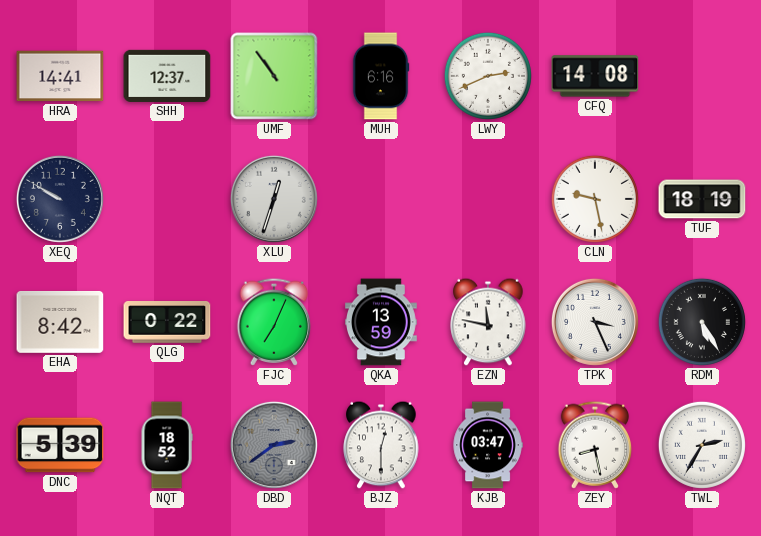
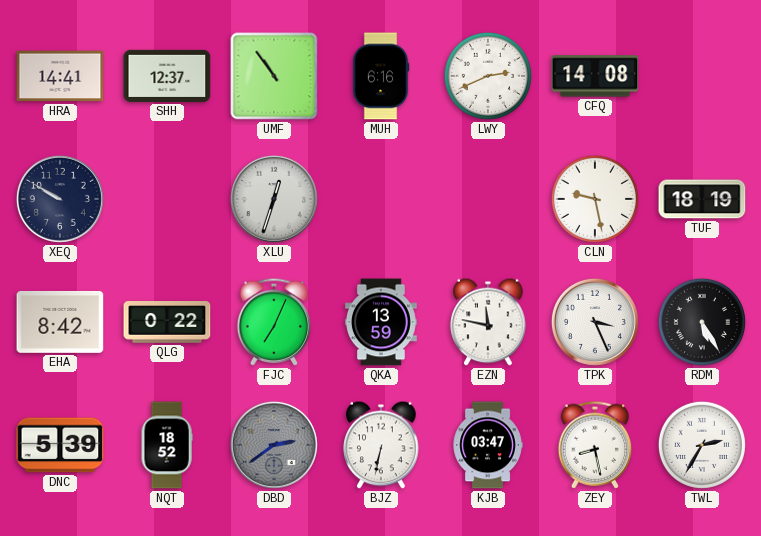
BJZ: 12:30 -> 6:32
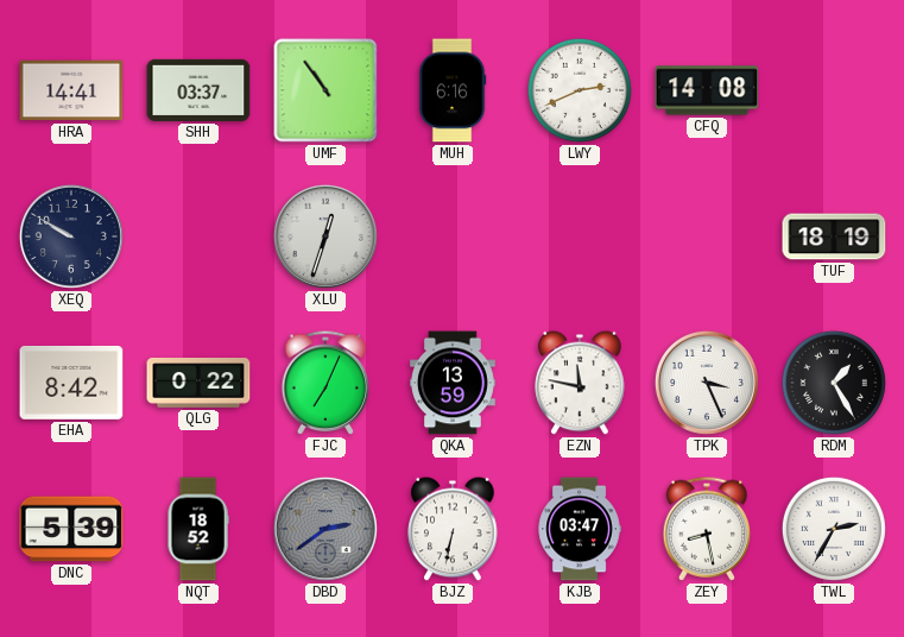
SHH: 12:37 -> 03:37
CLN: 9:28 -> none
RDM: 5:25 -> 1:25
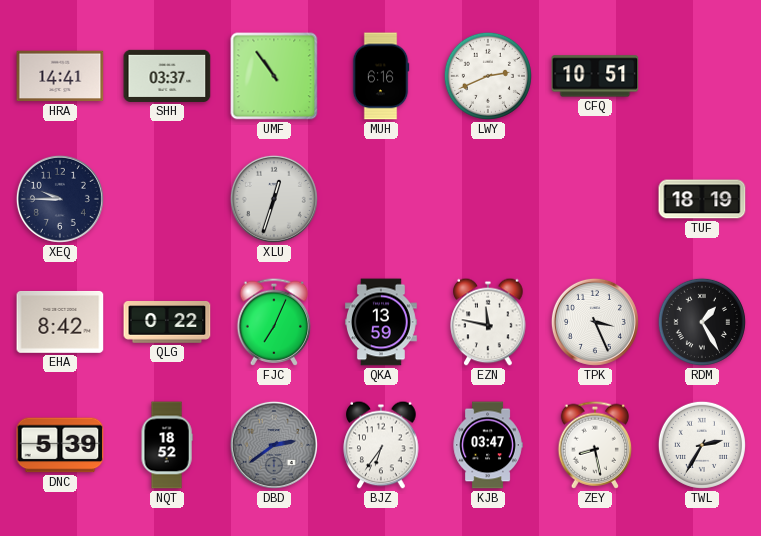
CFQ: 14:08 -> 10:51
XEQ: 9:50 -> 9:45
BJZ: 6:32 -> 6:36
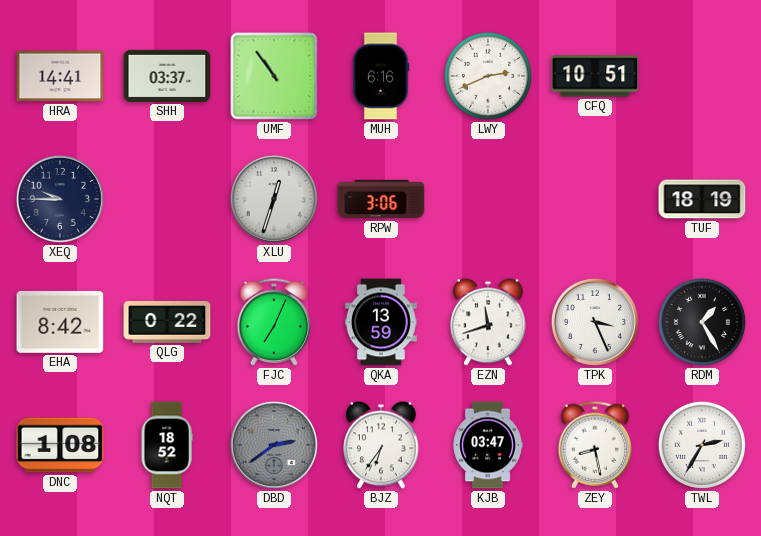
RPW: none -> 3:06
EZN: 11:47 -> 11:42
DNC: 5:39 -> 1:08
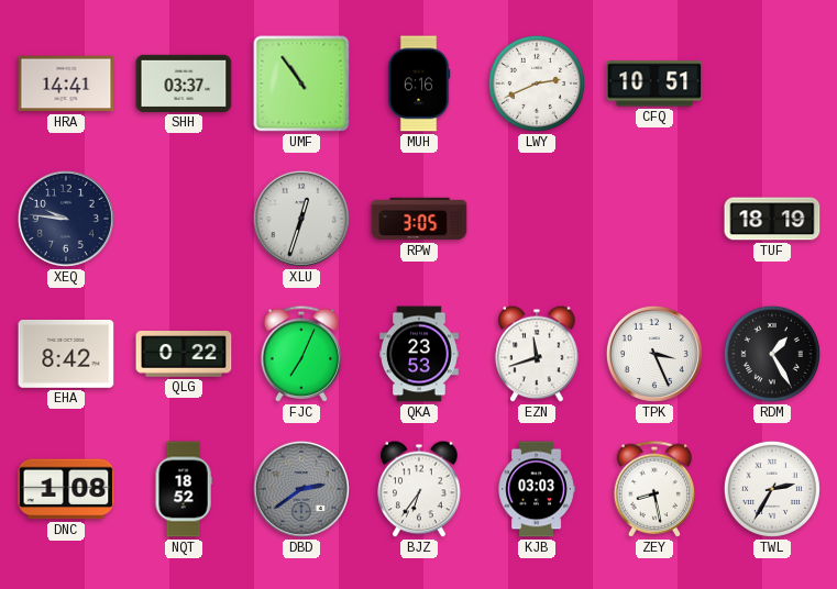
XEQ: 9:45 -> 9:46
RPW: 3:06 -> 3:05
QKA: 13:59 -> 23:53
KJB: 03:47 -> 03:03
